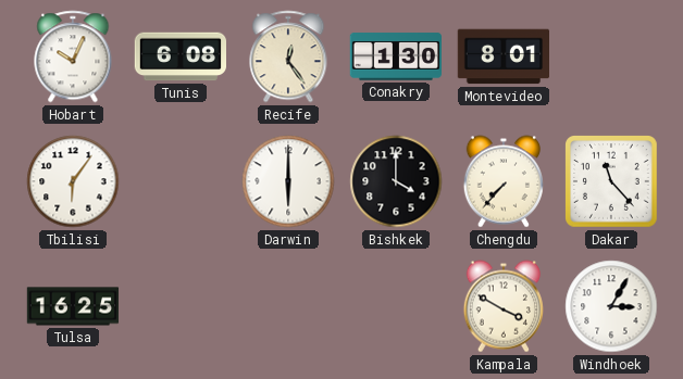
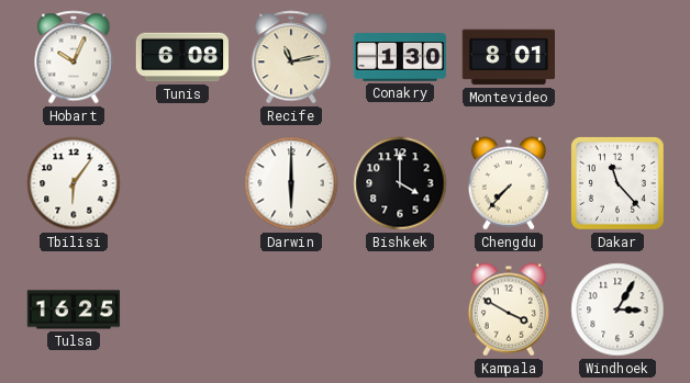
Recife: 12:24 -> 11:13
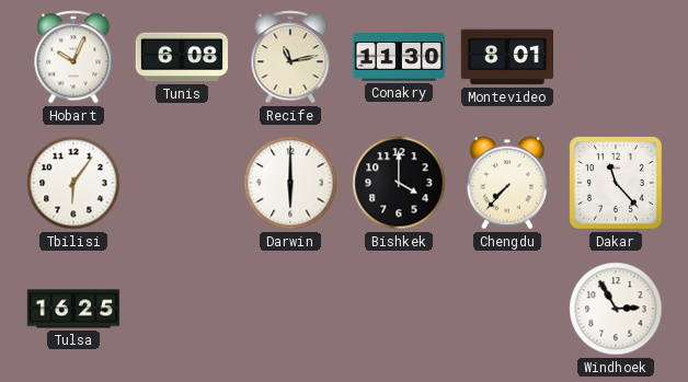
Conakry: 1:30 -> 11:30
Kampala: 3:50 -> none
Windhoek: 3:05 -> 2:55
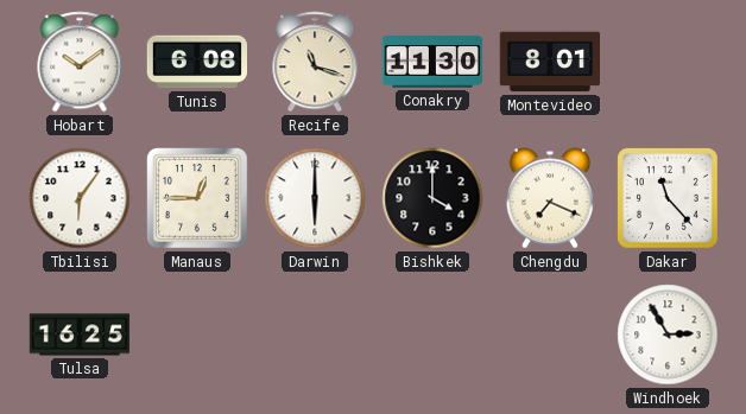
Hobart: 10:04 -> 10:09
Recife: 11:13 -> 11:18
Manaus: none -> 12:45
Chengdu: 7:37 -> 7:19
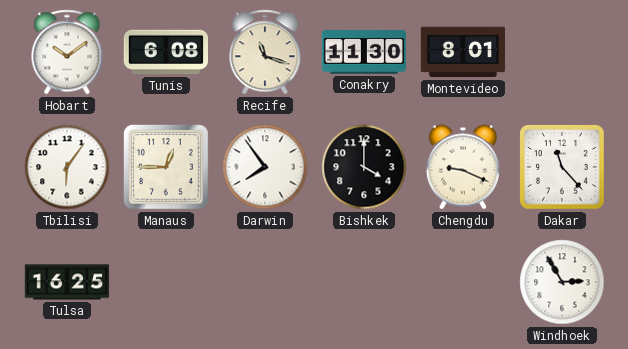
Darwin: 6:00 -> 7:54
Chengdu: 7:19 -> 9:19
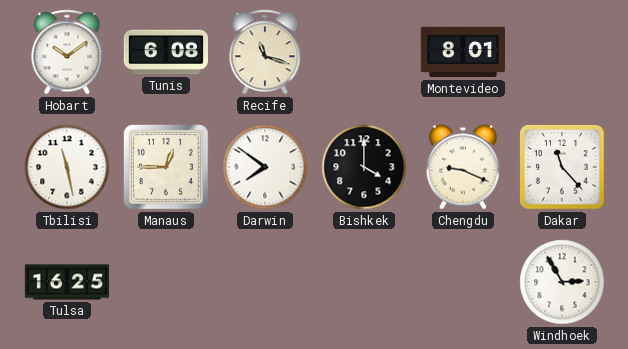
Conakry: 11:30 -> none
Tbilisi: 6:06 -> 11:28
Darwin: 7:54 -> 7:51
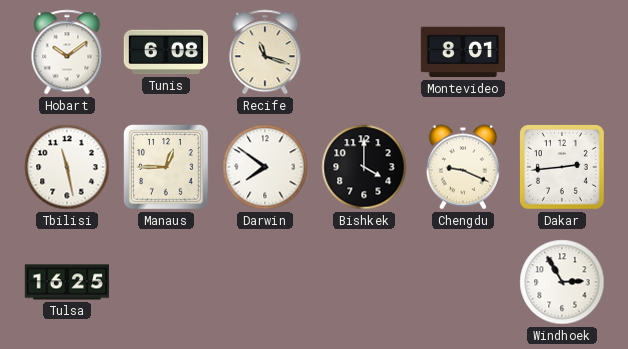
Dakar: 11:23 -> 2:44
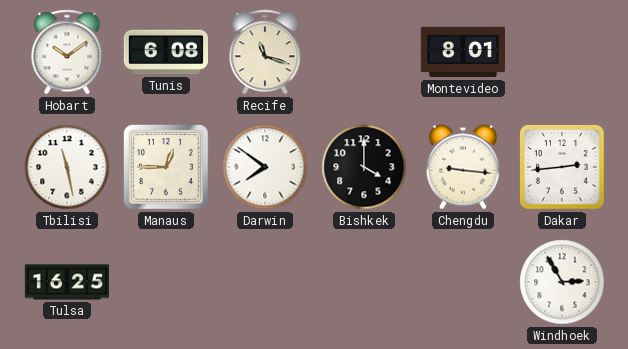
Chengdu: 9:19 -> 9:16
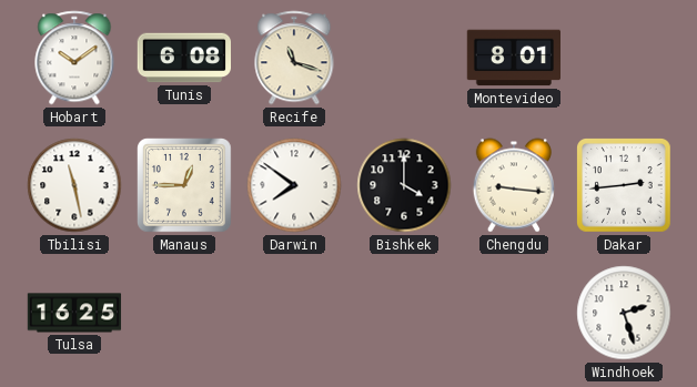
Windhoek: 2:55 -> 2:27
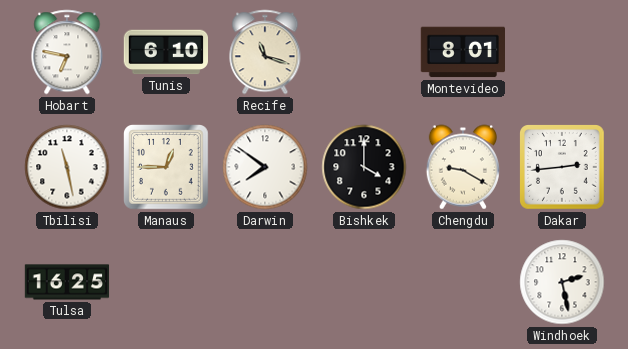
Hobart: 10:09 -> 6:47
Tunis: 6:08 -> 6:10
Chengdu: 9:16 -> 9:20
Windhoek: 2:27 -> 2:28
